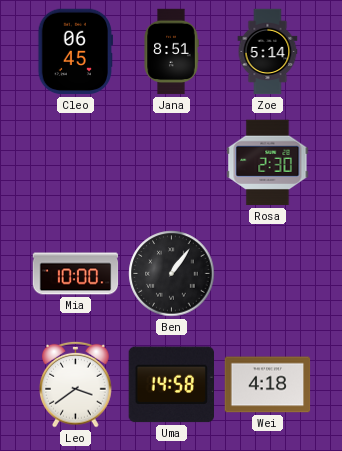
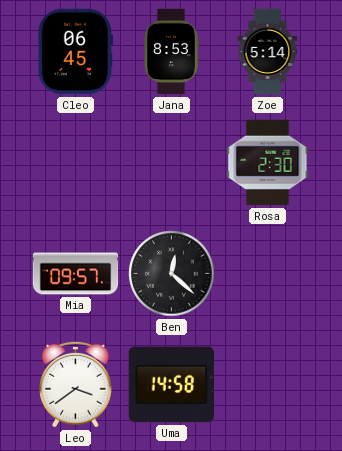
Jana: 8:51 -> 8:53
Mia: 10:00 -> 09:57
Ben: 1:06 -> 12:22
Wei: 4:18 -> none
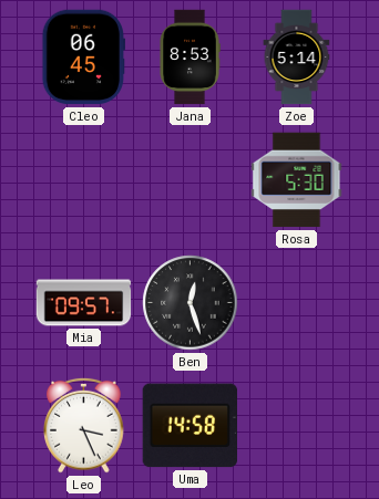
Rosa: 2:30 -> 5:30
Ben: 12:22 -> 12:27
Leo: 3:39 -> 3:26
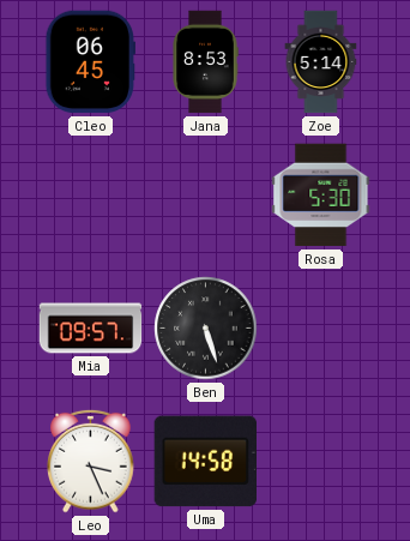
Ben: 12:27 -> 5:27
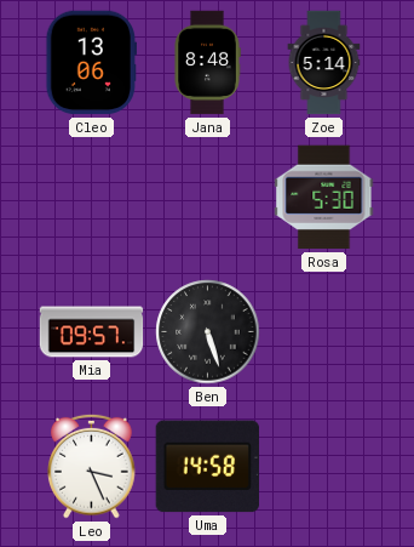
Cleo: 06:45 -> 13:06
Jana: 8:53 -> 8:48
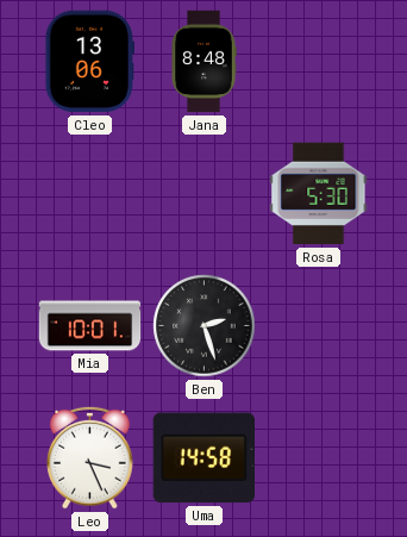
Zoe: 5:14 -> none
Mia: 09:57 -> 10:01
Ben: 5:27 -> 2:27
